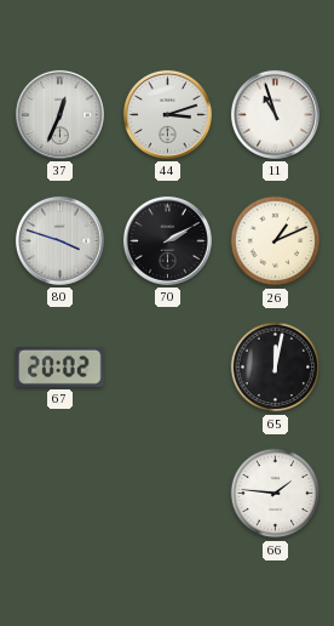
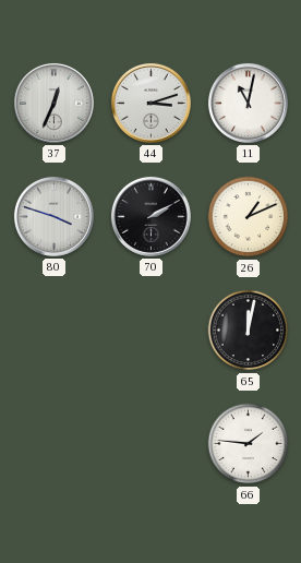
11: 10:57 -> 11:02
67: 20:02 -> none
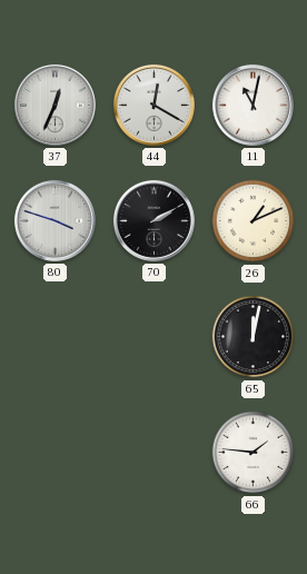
44: 3:12 -> 12:20
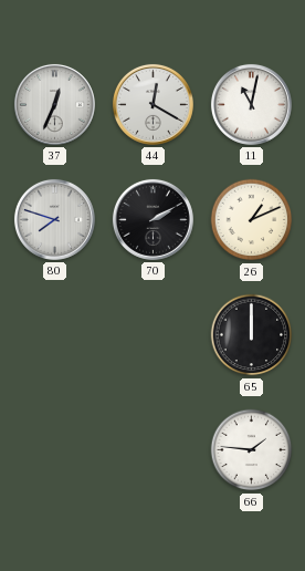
80: 3:48 -> 7:48
65: 12:02 -> 12:00
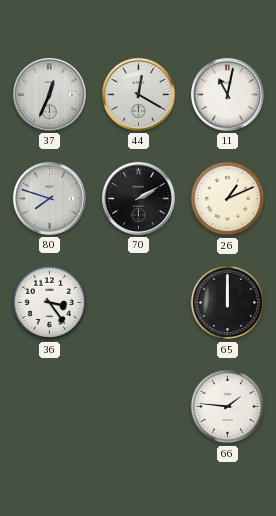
36: none -> 3:24
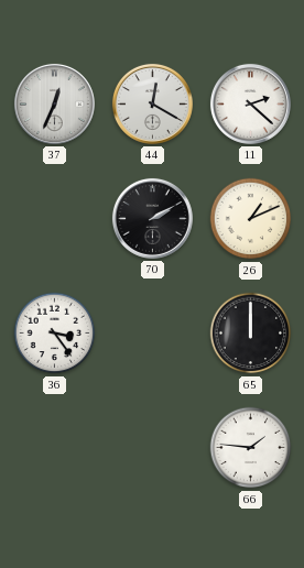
11: 11:02 -> 2:22
80: 7:48 -> none
